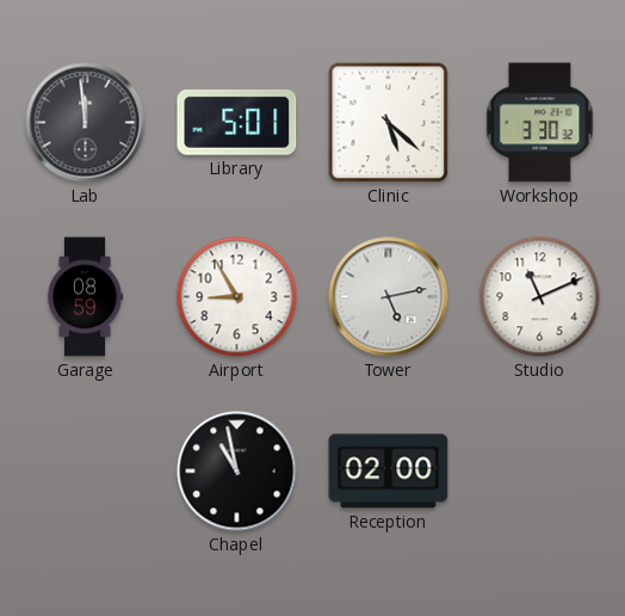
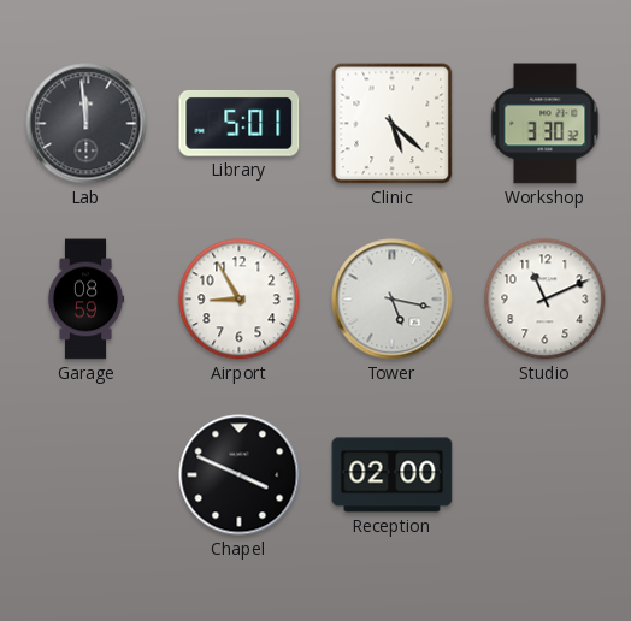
Tower: 5:13 -> 5:17
Chapel: 10:58 -> 3:49
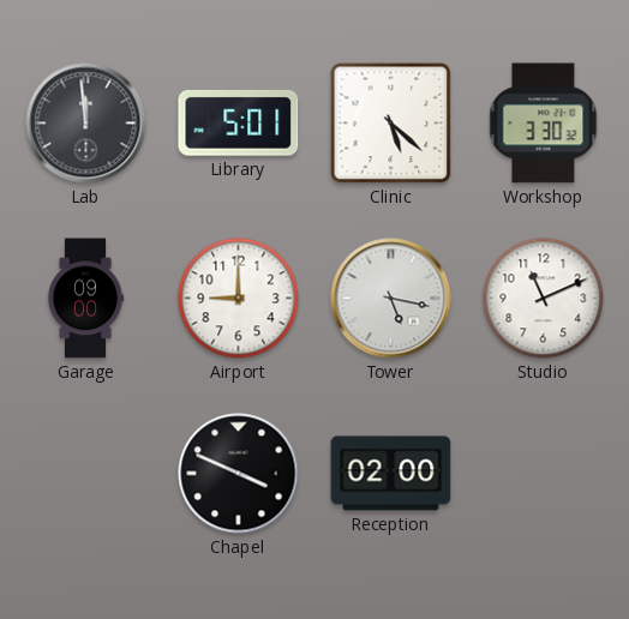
Garage: 08:59 -> 09:00
Airport: 8:55 -> 9:00
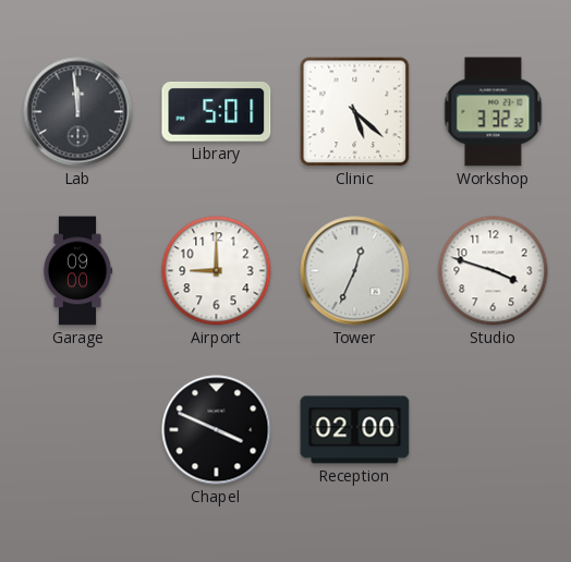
Workshop: 3:30 -> 3:32
Tower: 5:17 -> 12:34
Studio: 11:11 -> 3:48
